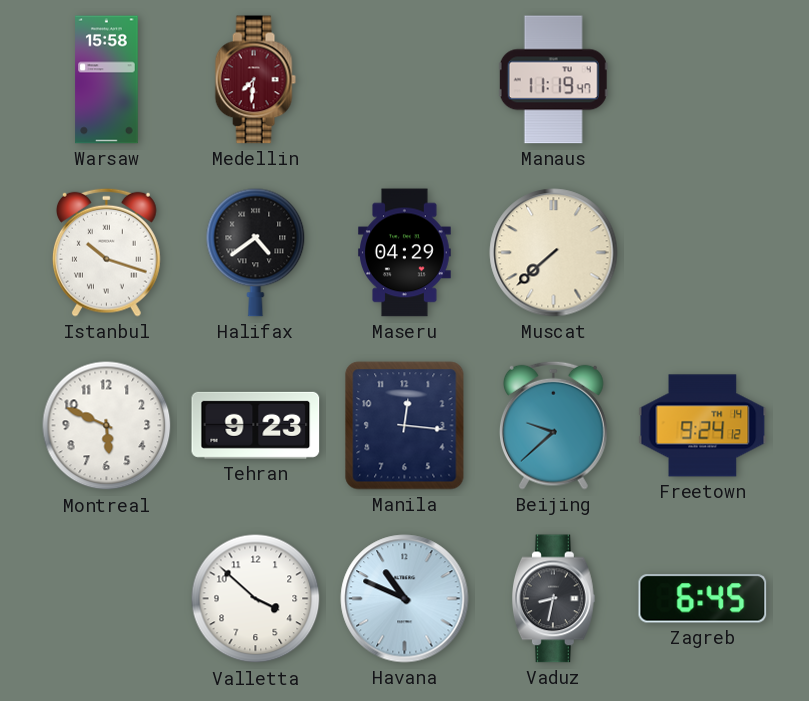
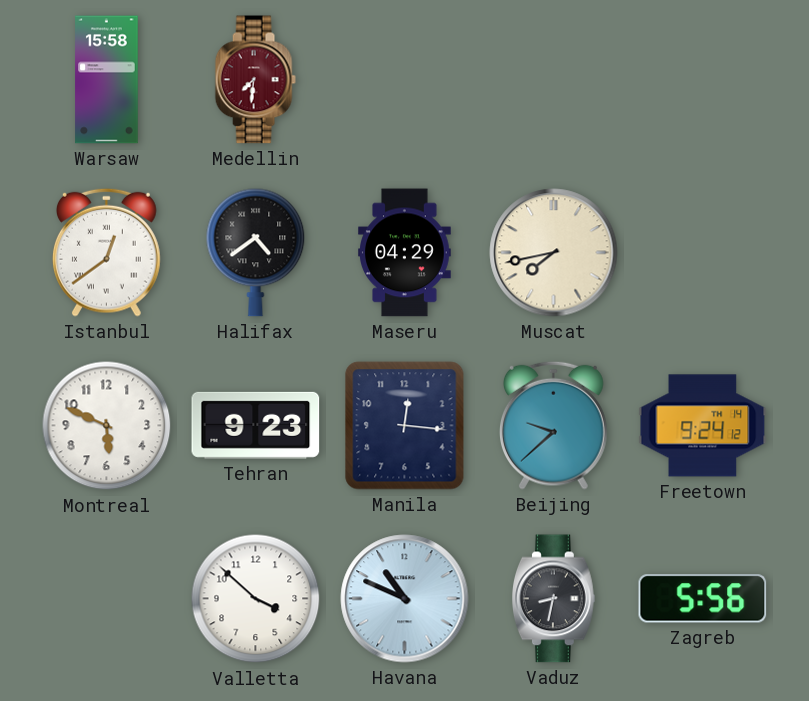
Manaus: 11:19 -> none
Istanbul: 10:18 -> 12:39
Muscat: 7:38 -> 7:43
Zagreb: 6:45 -> 5:56
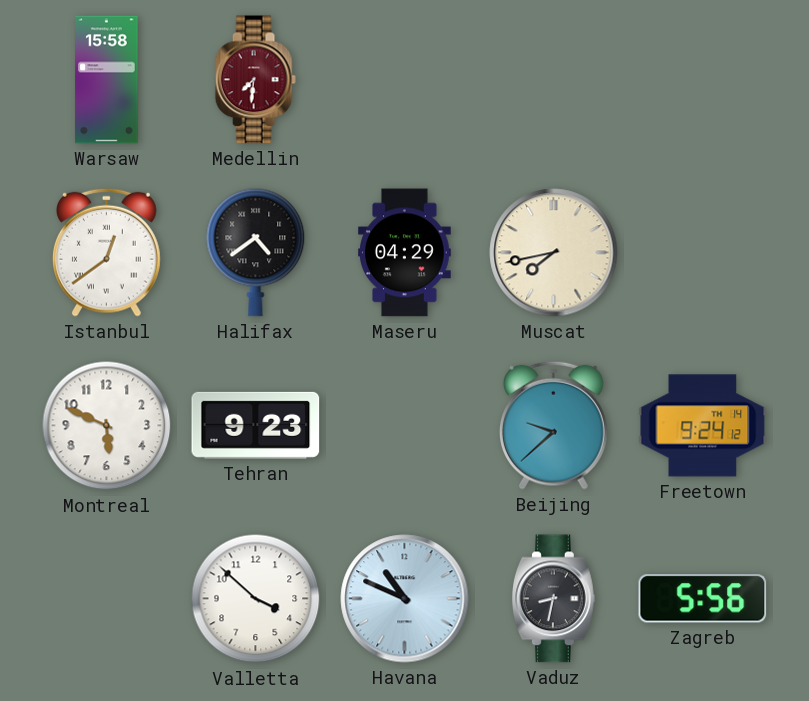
Manila: 12:16 -> none
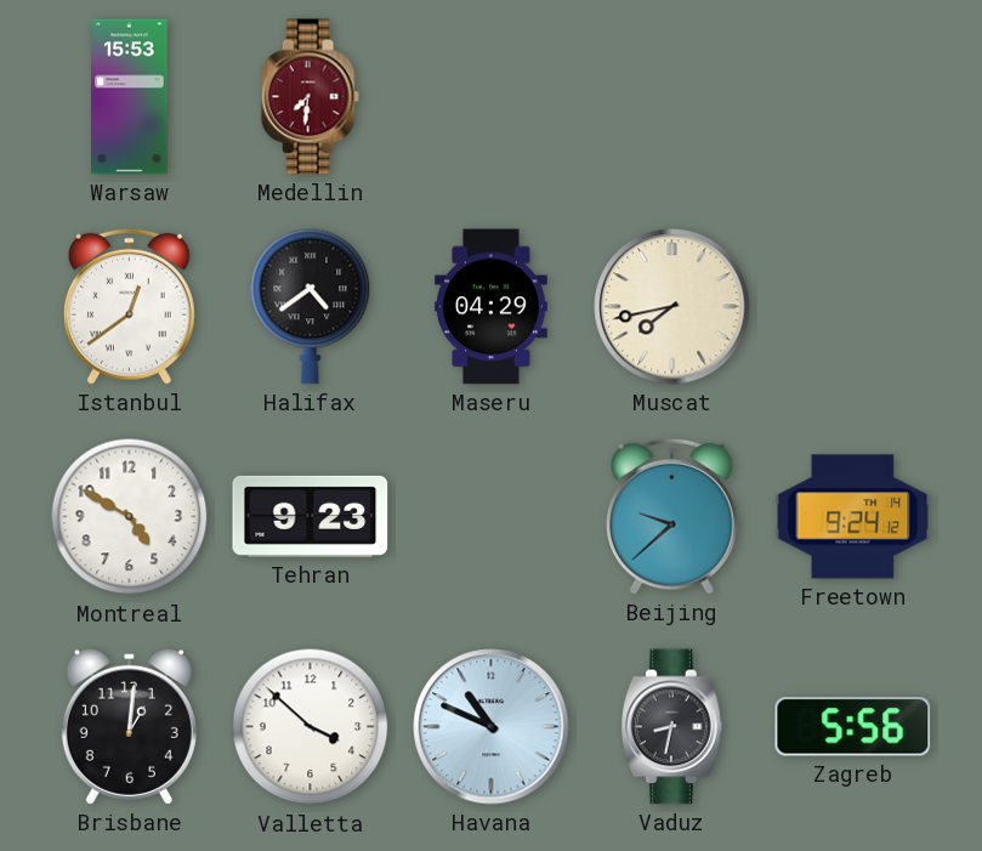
Warsaw: 15:58 -> 15:53
Montreal: 5:49 -> 4:50
Brisbane: none -> 1:01
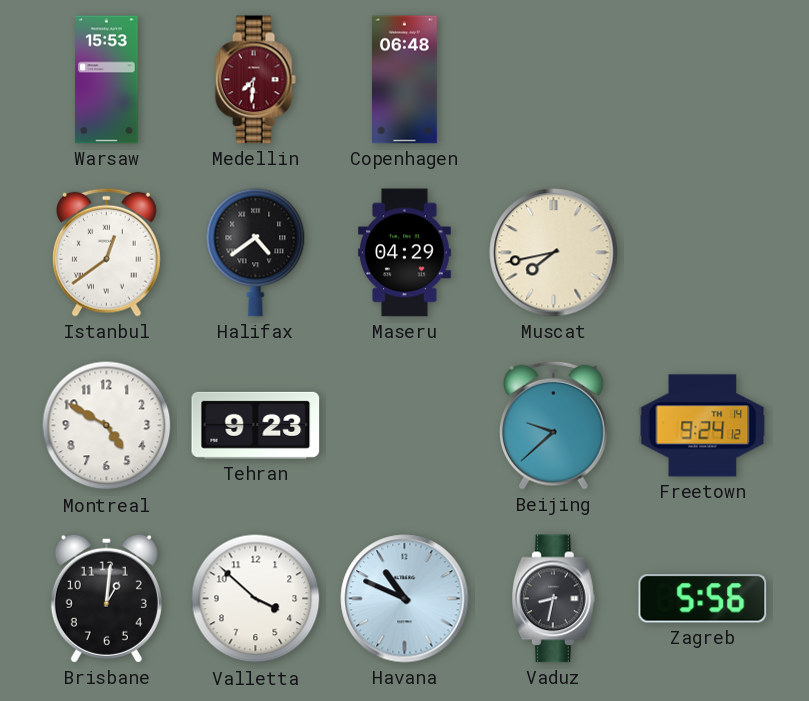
Copenhagen: none -> 06:48
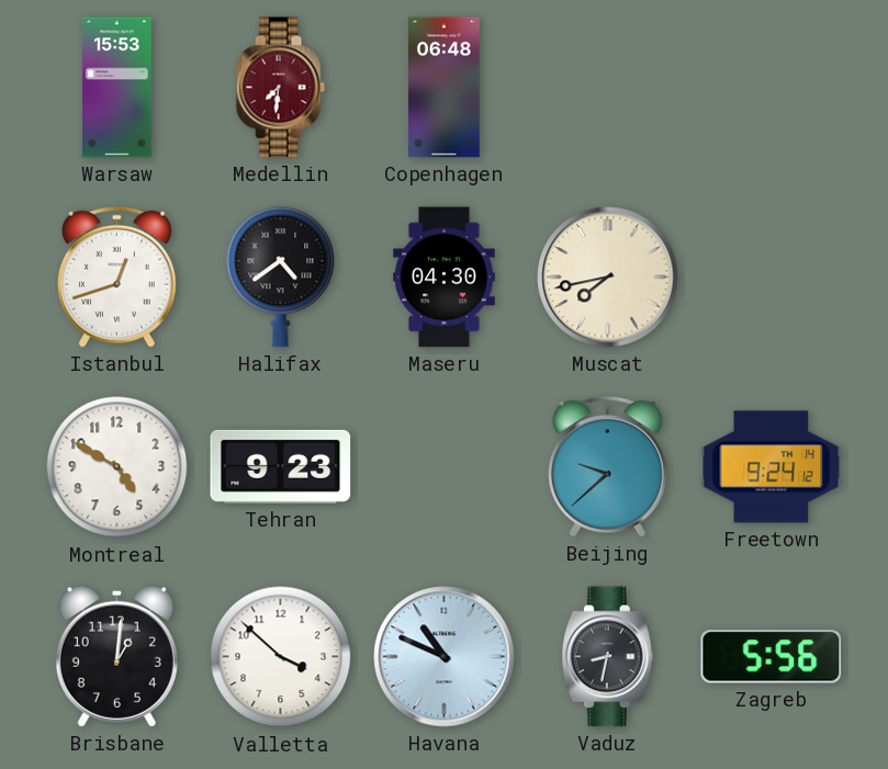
Istanbul: 12:39 -> 12:42
Maseru: 04:29 -> 04:30
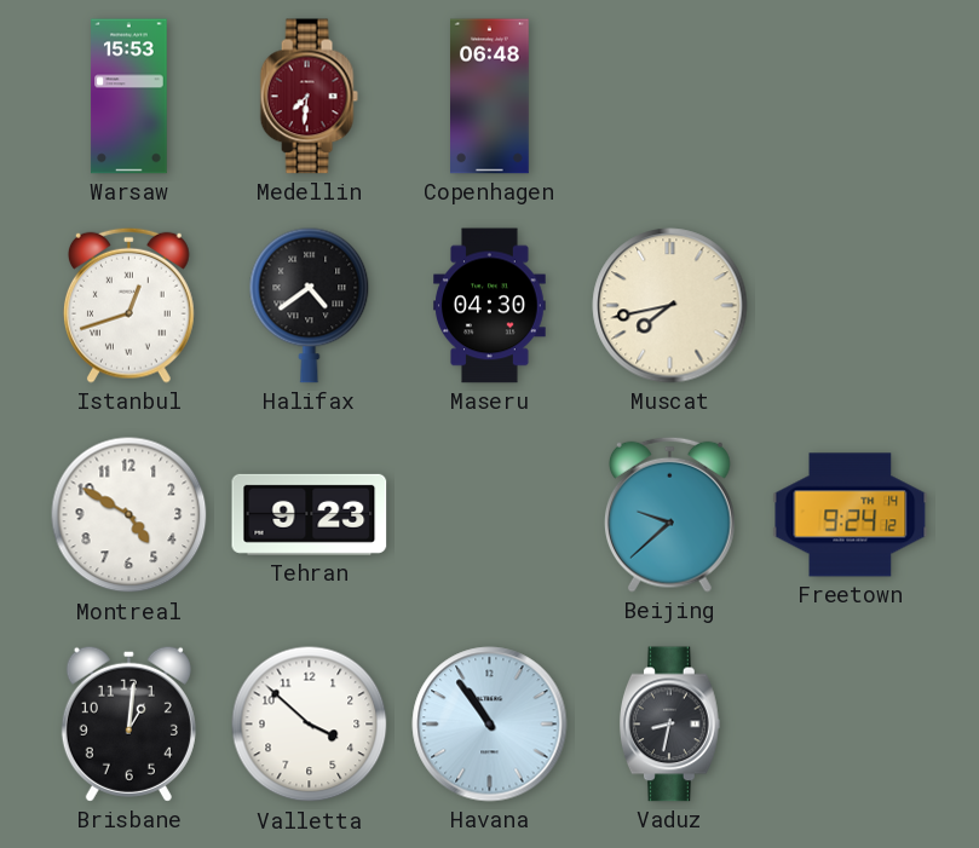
Havana: 10:49 -> 10:54
Zagreb: 5:56 -> none
